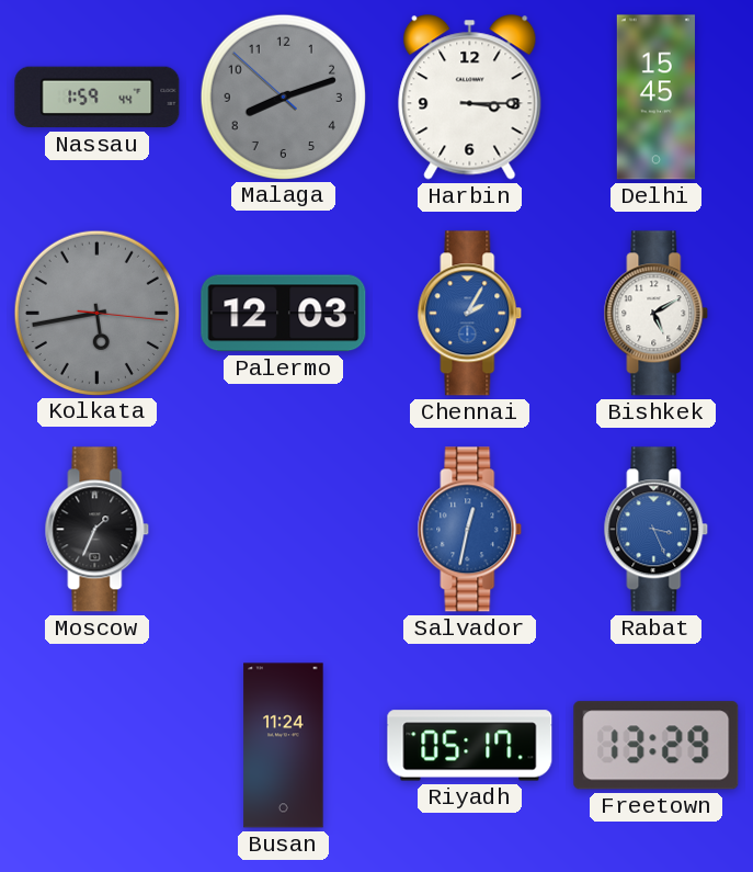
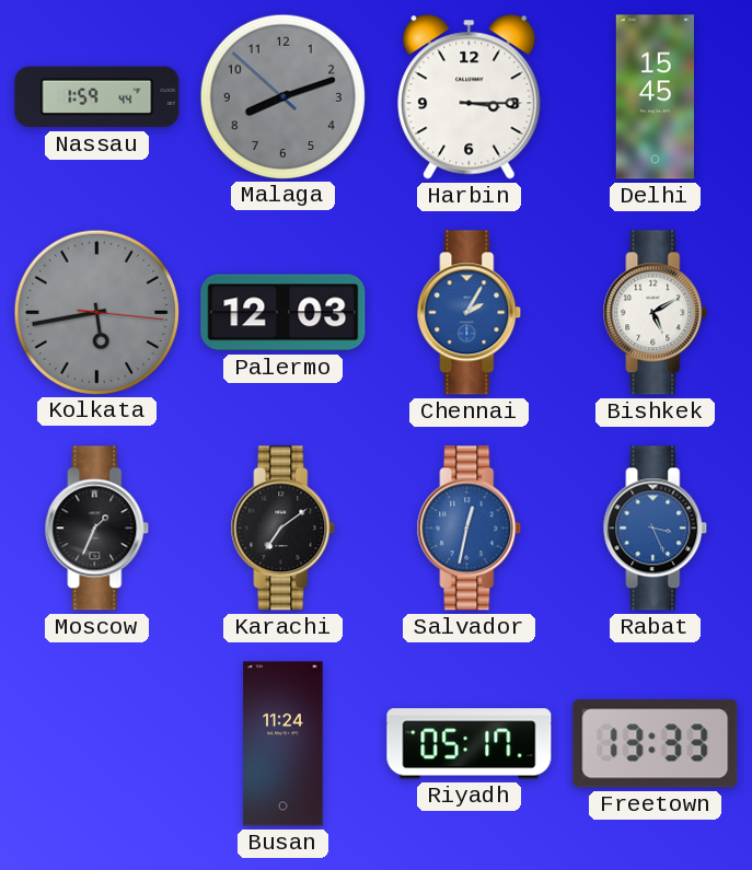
Karachi: none -> 7:09
Freetown: 13:29 -> 13:33
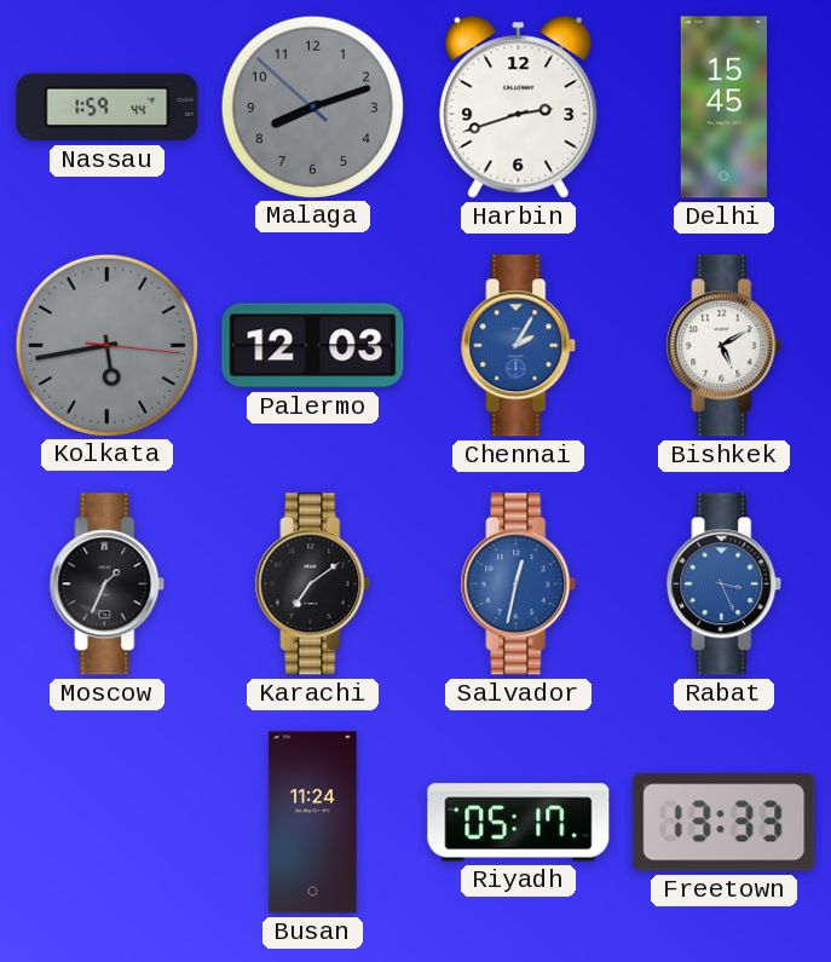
Harbin: 3:15 -> 2:42
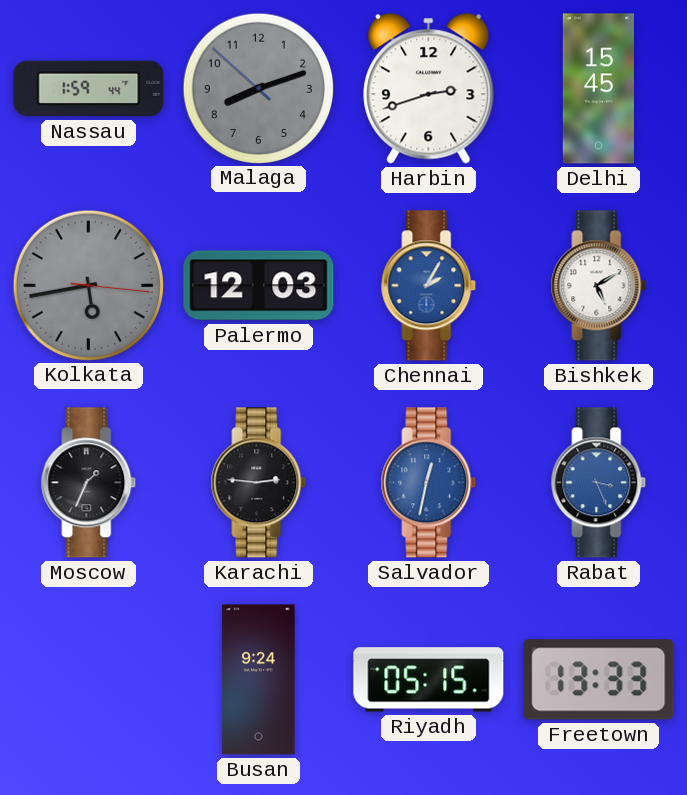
Karachi: 7:09 -> 2:46
Busan: 11:24 -> 9:24
Riyadh: 05:17 -> 05:15
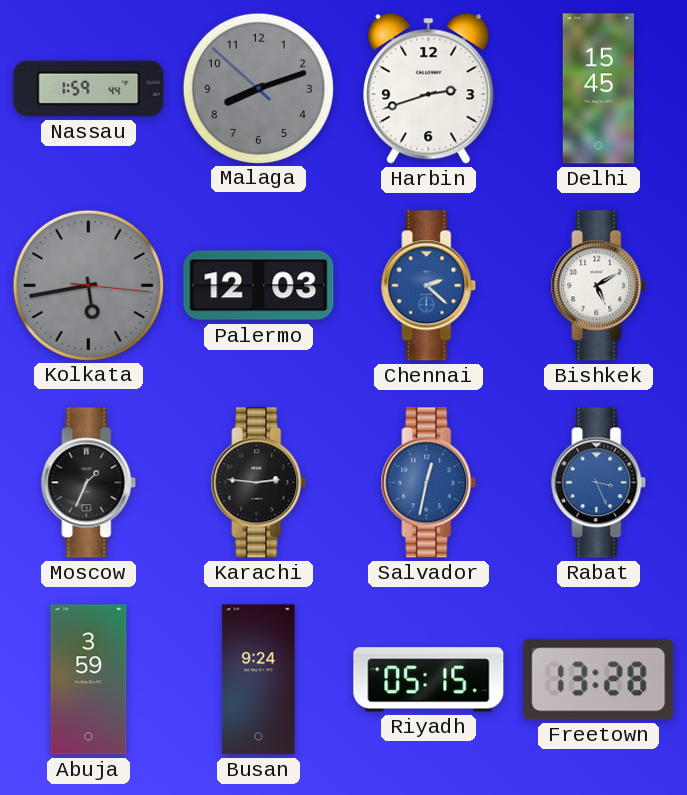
Chennai: 2:05 -> 2:22
Abuja: none -> 3:59
Freetown: 13:33 -> 13:28
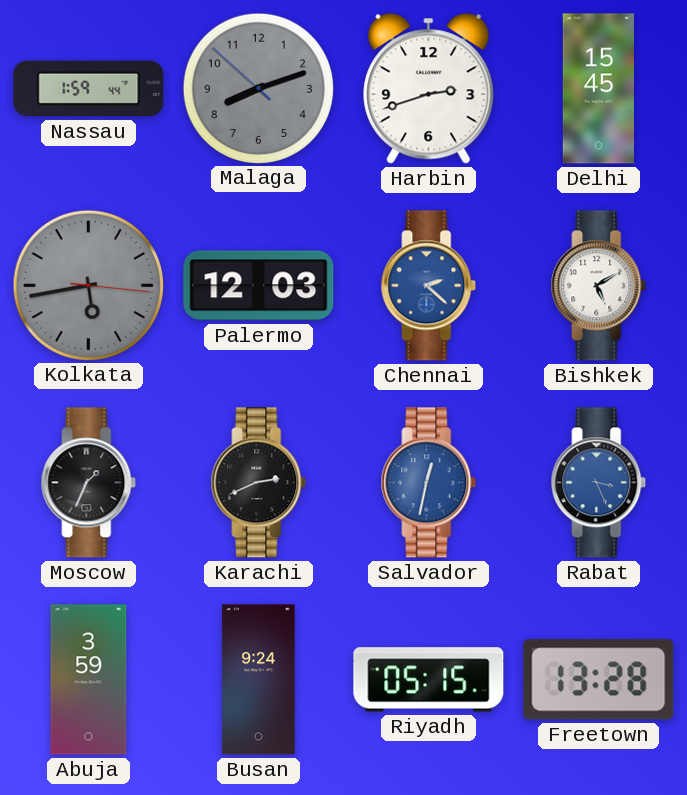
Karachi: 2:46 -> 2:41
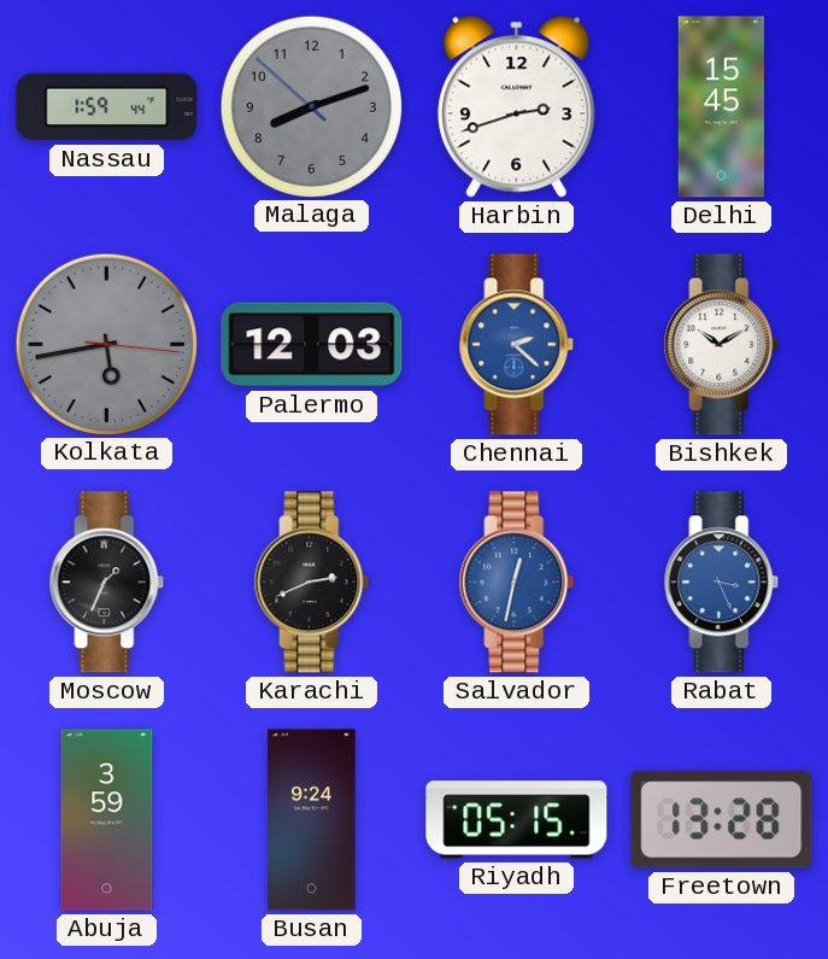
Bishkek: 5:10 -> 10:10
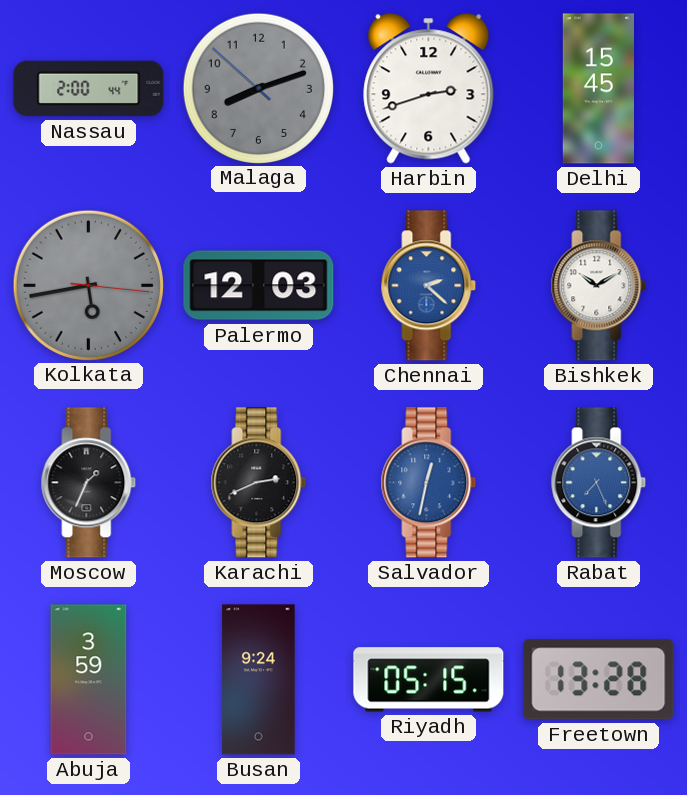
Nassau: 1:59 -> 2:00
Rabat: 3:26 -> 7:26
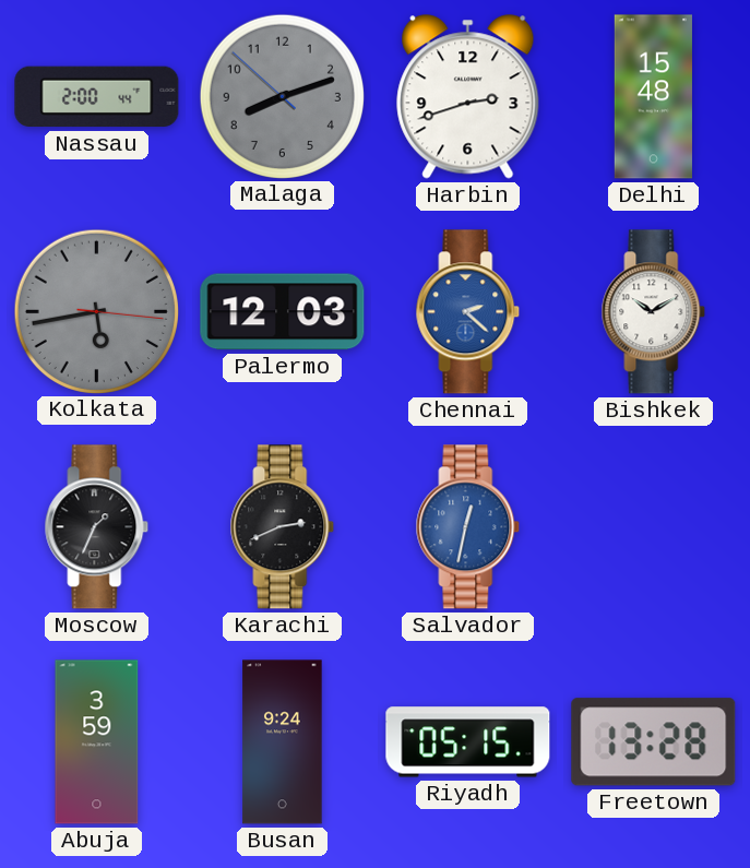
Delhi: 15:45 -> 15:48
Rabat: 7:26 -> none
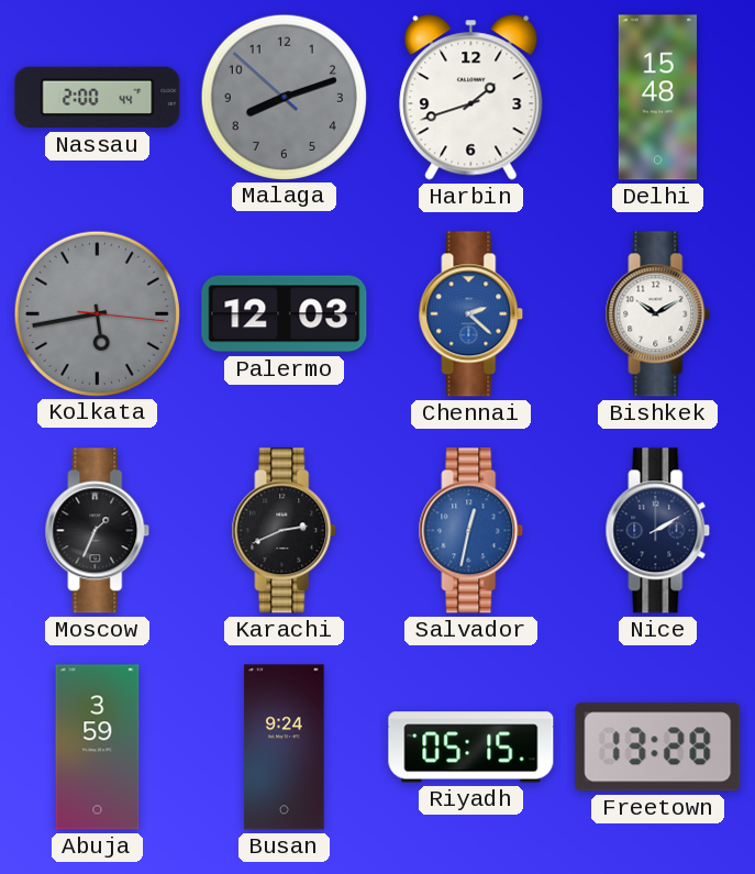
Harbin: 2:42 -> 1:42
Nice: none -> 2:10
